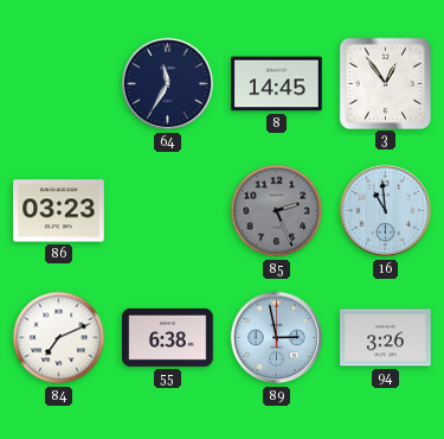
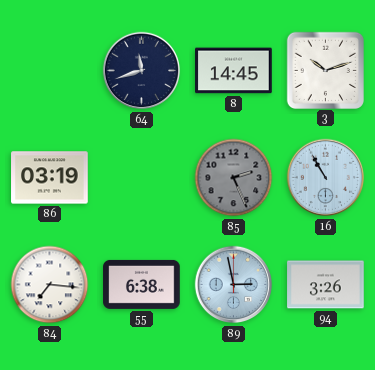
64: 11:35 -> 11:42
3: 12:54 -> 10:12
86: 03:23 -> 03:19
16: 10:59 -> 10:55
84: 7:11 -> 7:16
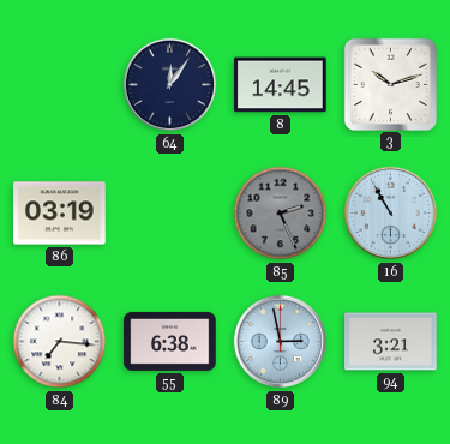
64: 11:42 -> 12:06
94: 3:26 -> 3:21
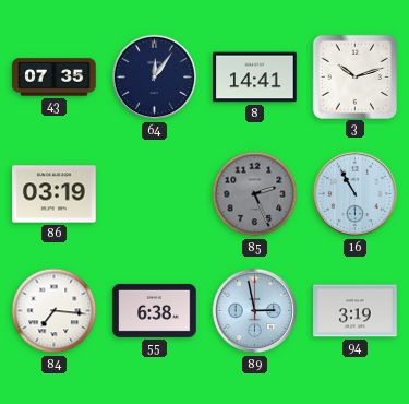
43: none -> 07:35
8: 14:45 -> 14:41
94: 3:21 -> 3:19
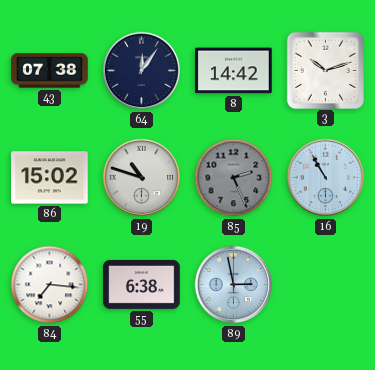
43: 07:35 -> 07:38
8: 14:41 -> 14:42
86: 03:19 -> 15:02
19: none -> 10:48
94: 3:19 -> none
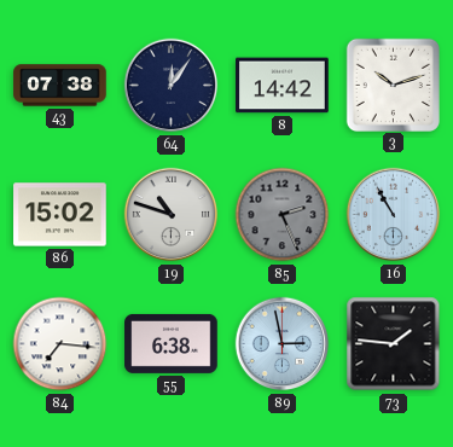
73: none -> 1:46
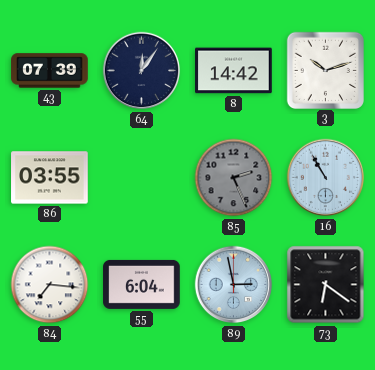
43: 07:38 -> 07:39
86: 15:02 -> 03:55
19: 10:48 -> none
55: 6:38 -> 6:04
73: 1:46 -> 6:21
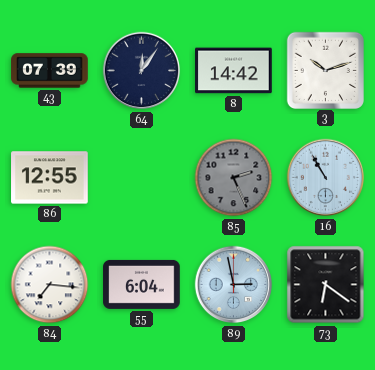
86: 03:55 -> 12:55
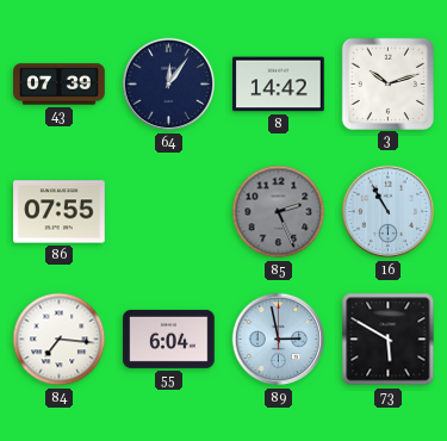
86: 12:55 -> 07:55
73: 6:21 -> 5:50
